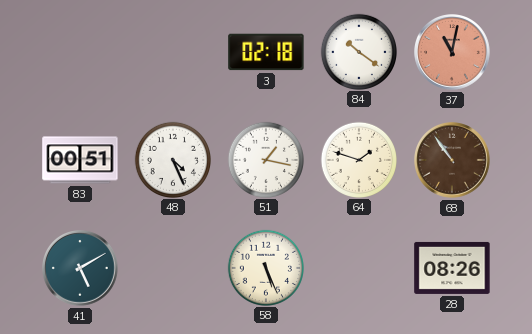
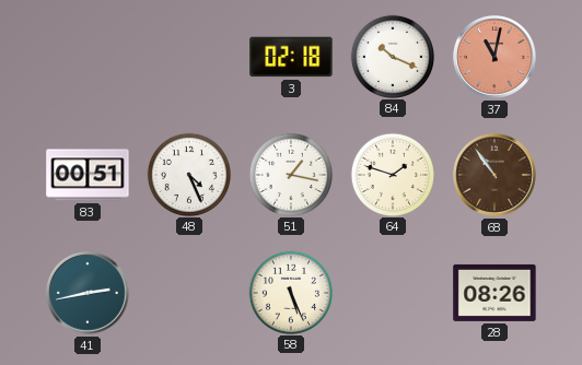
84: 10:21 -> 10:19
41: 5:10 -> 2:43
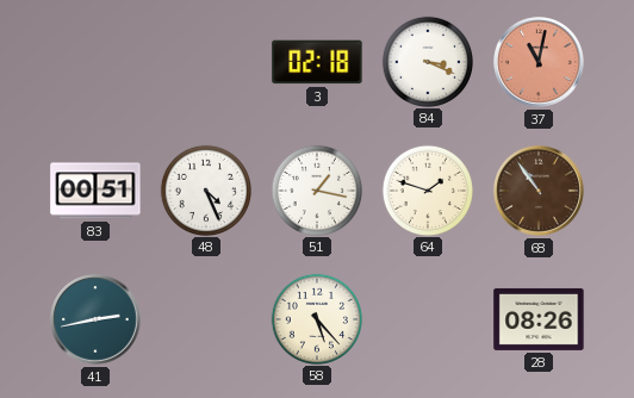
84: 10:19 -> 3:19
58: 5:26 -> 5:23
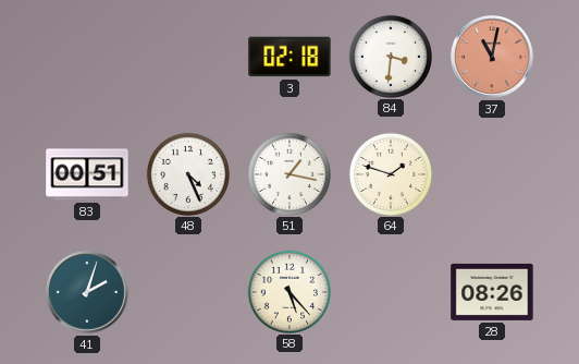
84: 3:19 -> 3:31
68: 10:54 -> none
41: 2:43 -> 2:03
